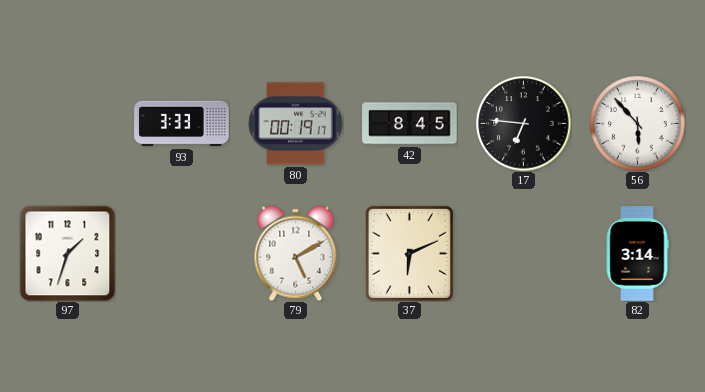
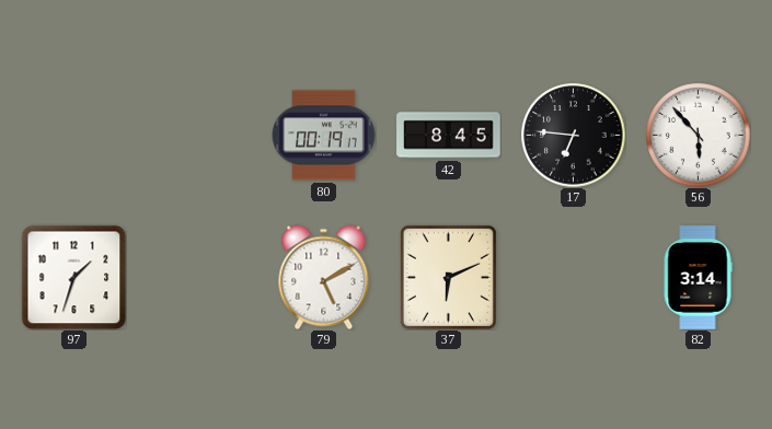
93: 3:33 -> none
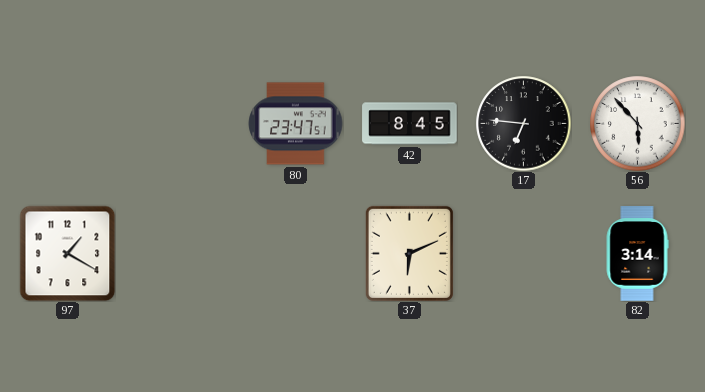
80: 00:19 -> 23:47
97: 1:33 -> 1:20
79: 5:10 -> none
